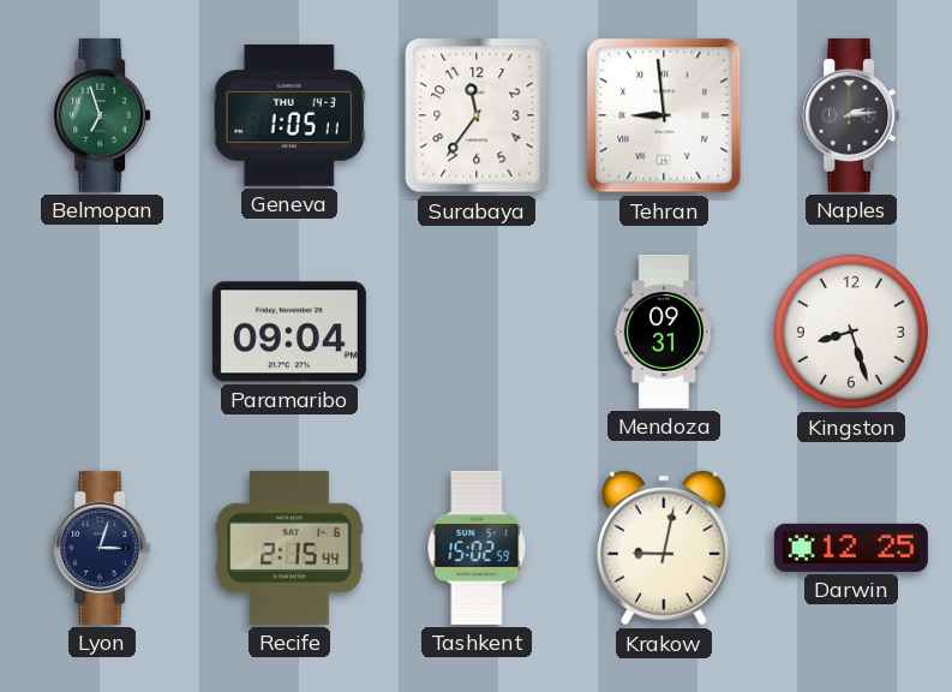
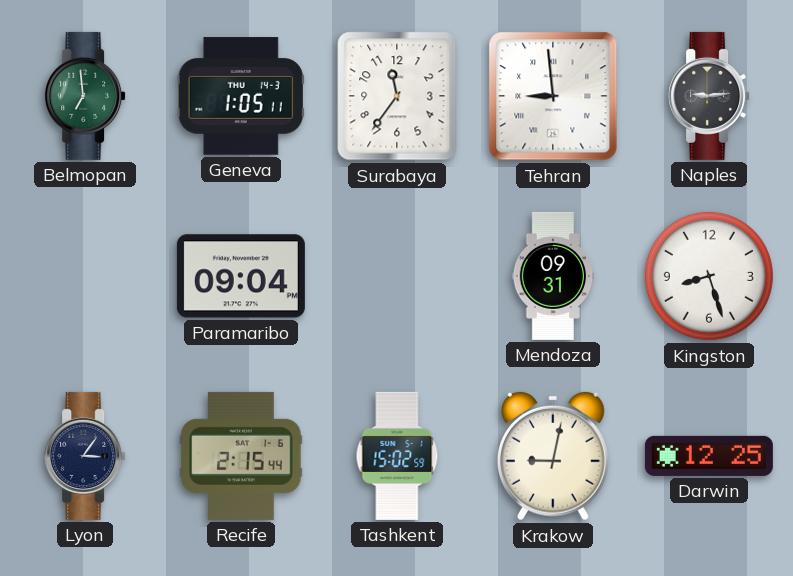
Belmopan: 6:57 -> 6:59
Naples: 2:14 -> 9:14
Lyon: 3:03 -> 3:06
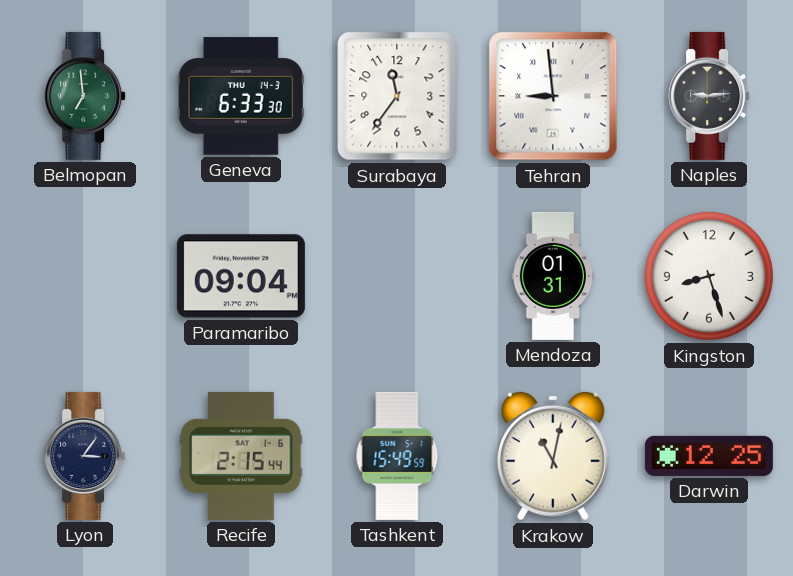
Geneva: 1:05 -> 6:33
Mendoza: 09:31 -> 01:31
Tashkent: 15:02 -> 15:49
Krakow: 9:02 -> 11:02
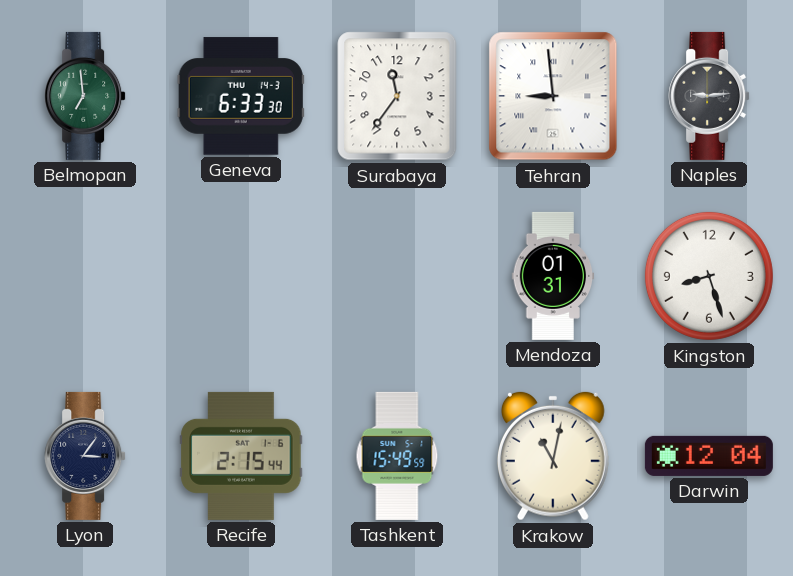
Paramaribo: 09:04 -> none
Darwin: 12:25 -> 12:04
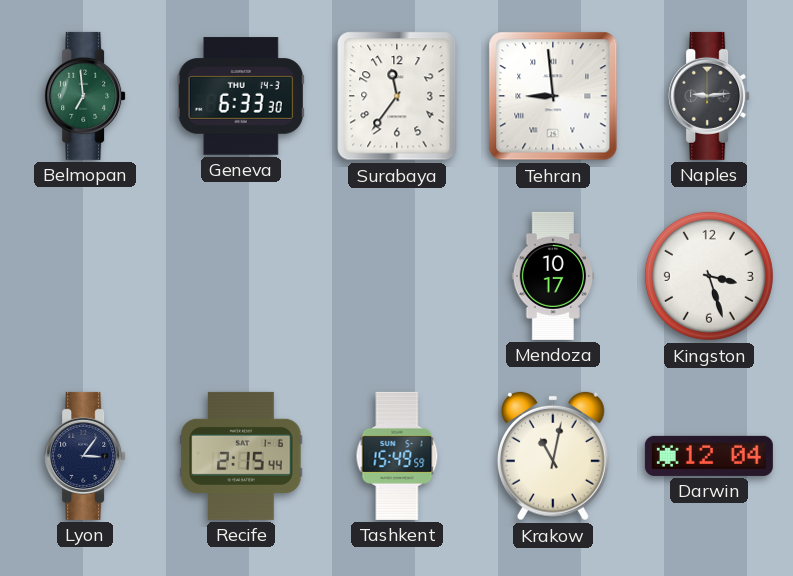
Mendoza: 01:31 -> 10:17
Kingston: 8:27 -> 3:27
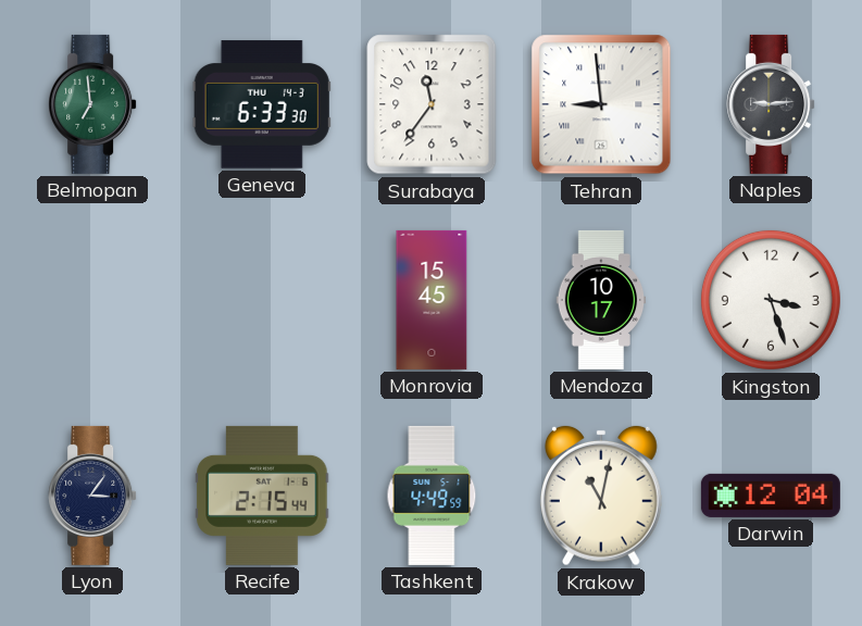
Monrovia: none -> 15:45
Tashkent: 15:49 -> 4:49
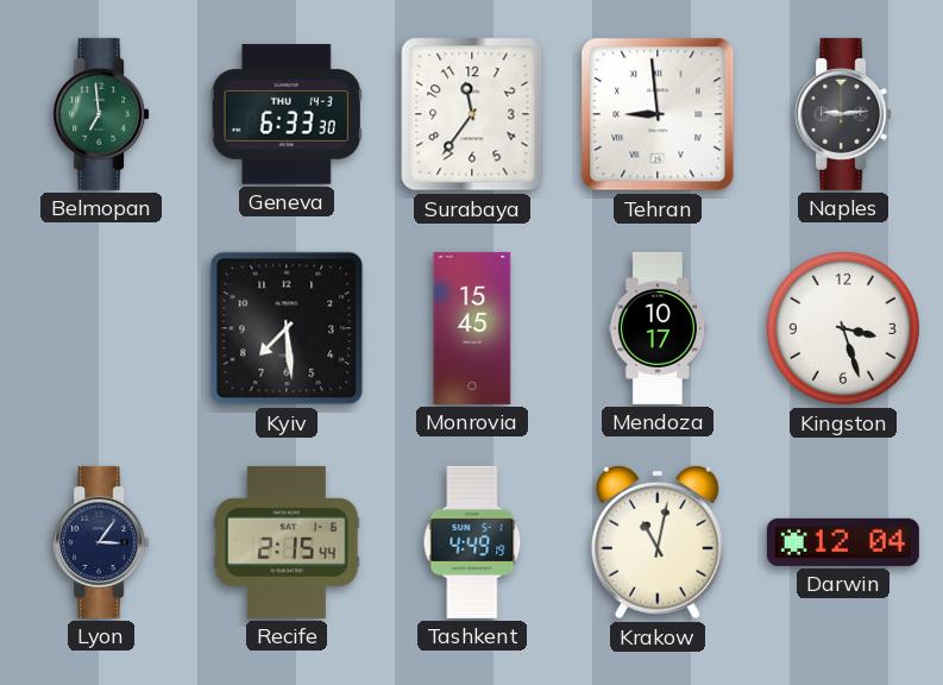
Kyiv: none -> 7:29
Tashkent: 4:49:59 -> 4:49:19
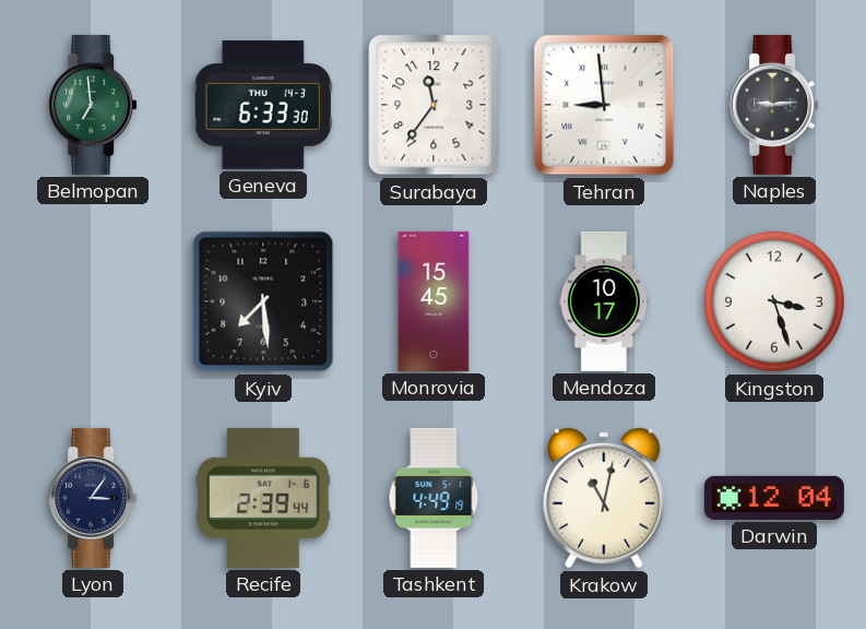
Recife: 2:15 -> 2:39
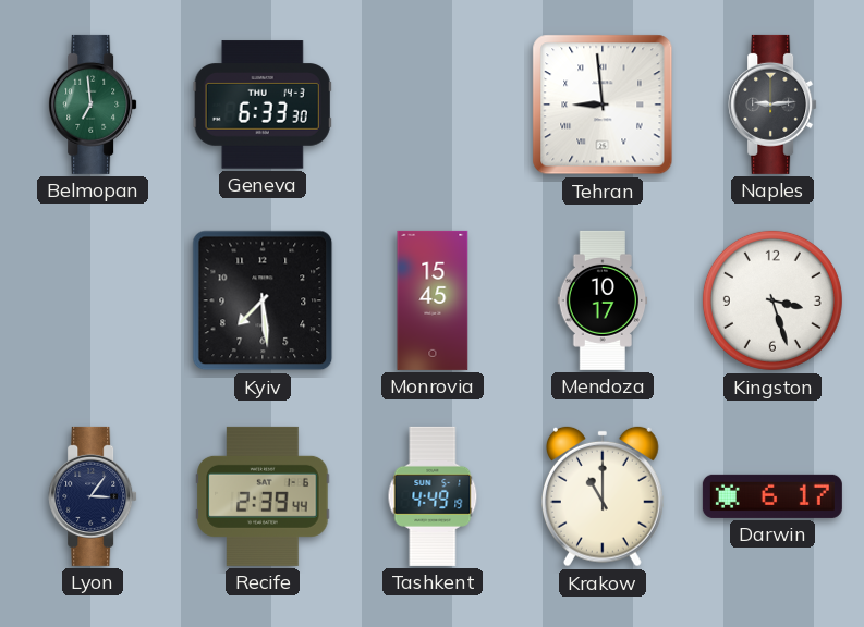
Surabaya: 11:36 -> none
Krakow: 11:02 -> 11:00
Darwin: 12:04 -> 6:17
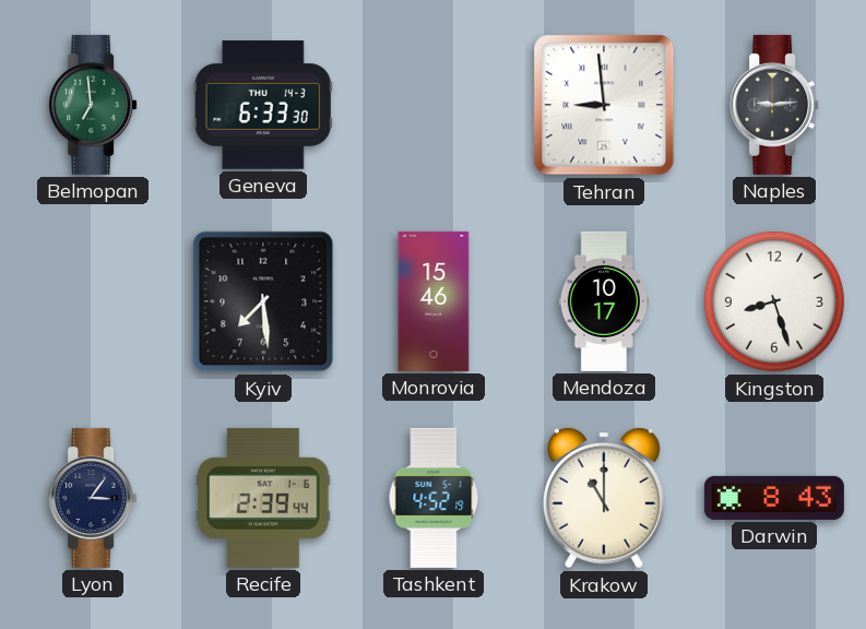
Monrovia: 15:45 -> 15:46
Kingston: 3:27 -> 8:27
Tashkent: 4:49 -> 4:52
Darwin: 6:17 -> 8:43
